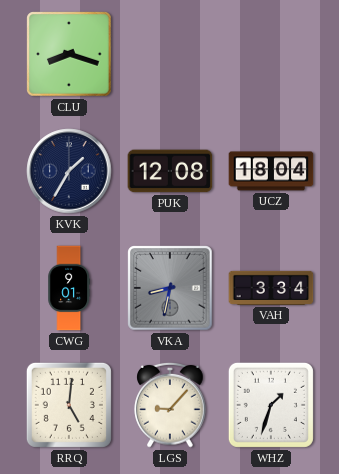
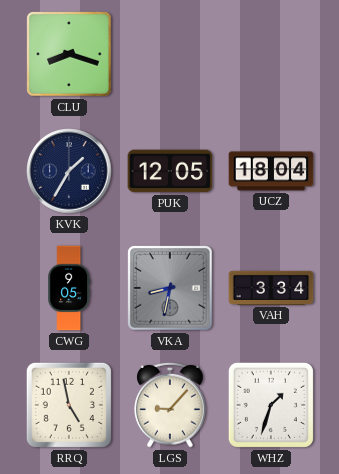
PUK: 12:08 -> 12:05
CWG: 9:01 -> 9:05
RRQ: 5:01 -> 4:58
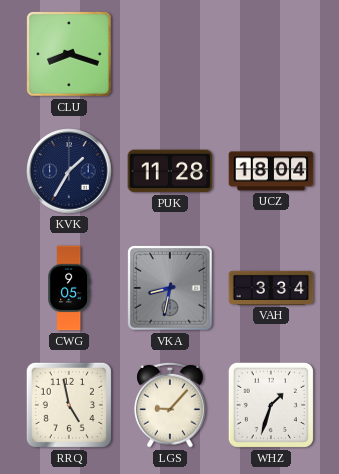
PUK: 12:05 -> 11:28
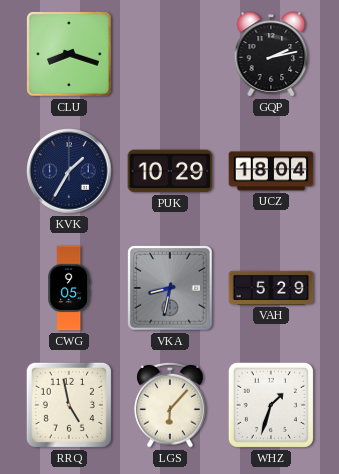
GQP: none -> 2:13
PUK: 11:28 -> 10:29
VAH: 3:34 -> 5:29
LGS: 9:07 -> 6:07
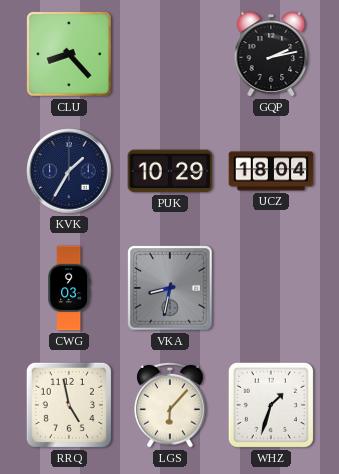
CLU: 8:18 -> 8:23
CWG: 9:05 -> 9:03
VAH: 5:29 -> none
